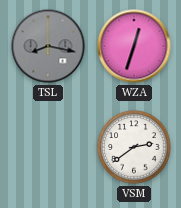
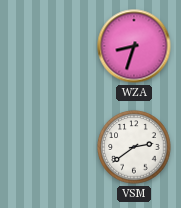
TSL: 8:17 -> none
WZA: 12:33 -> 8:33
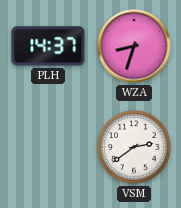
PLH: none -> 14:37
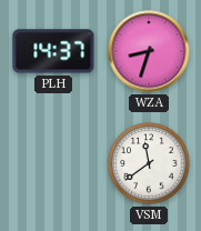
VSM: 2:39 -> 11:39
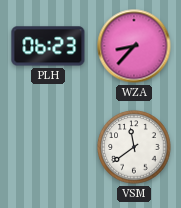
PLH: 14:37 -> 06:23
WZA: 8:33 -> 8:37
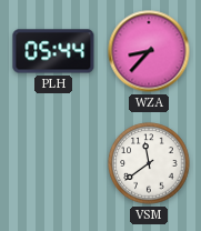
PLH: 06:23 -> 05:44
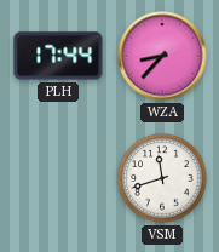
PLH: 05:44 -> 17:44
VSM: 11:39 -> 11:42
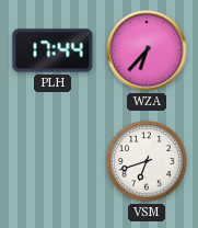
WZA: 8:37 -> 6:37
VSM: 11:42 -> 6:42
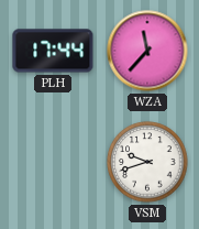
WZA: 6:37 -> 11:37
VSM: 6:42 -> 9:42
